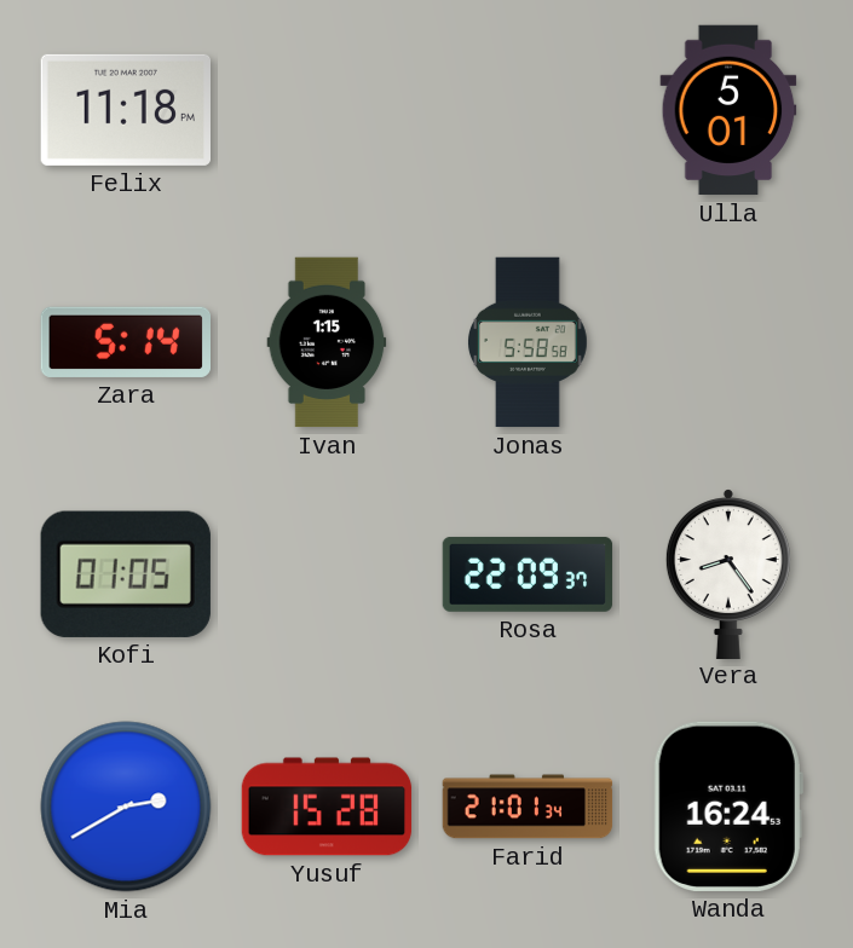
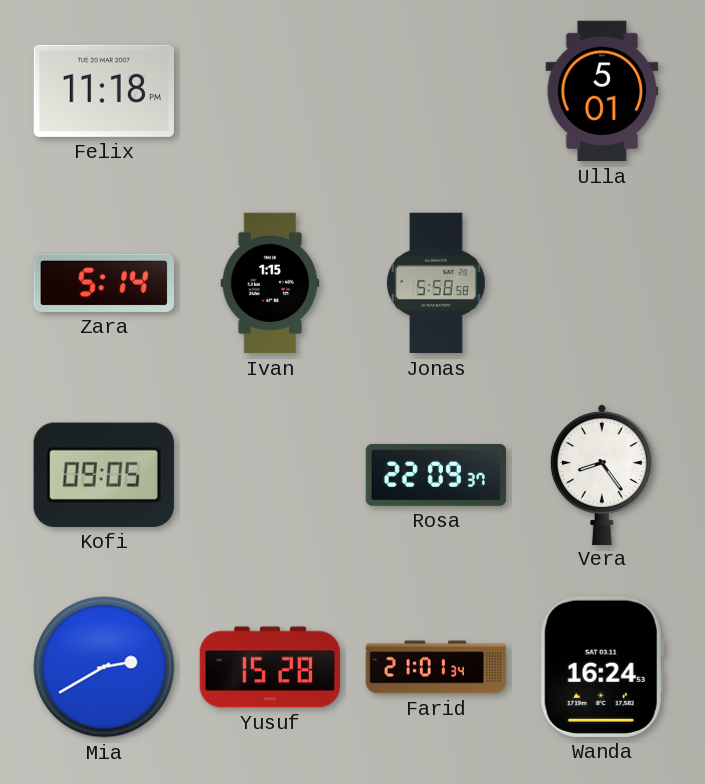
Kofi: 01:05 -> 09:05
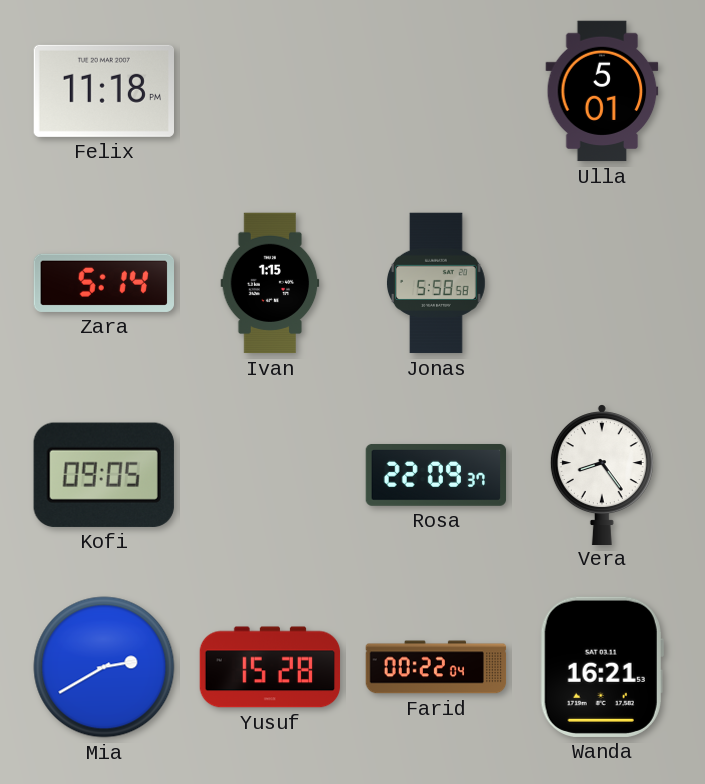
Farid: 21:01 -> 00:22
Wanda: 16:24 -> 16:21
